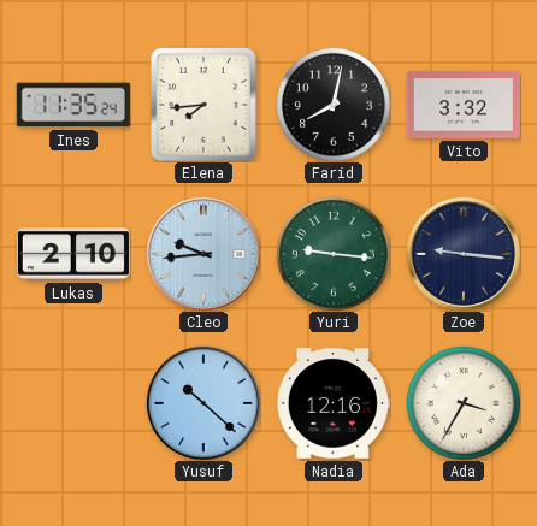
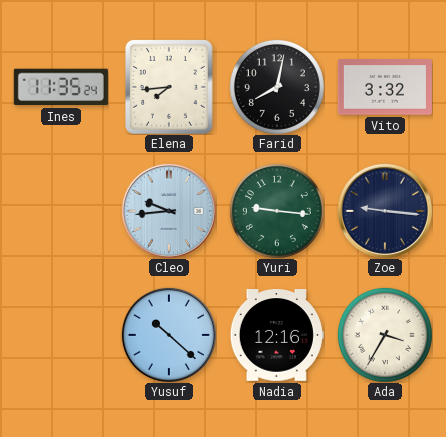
Lukas: 2:10 -> none
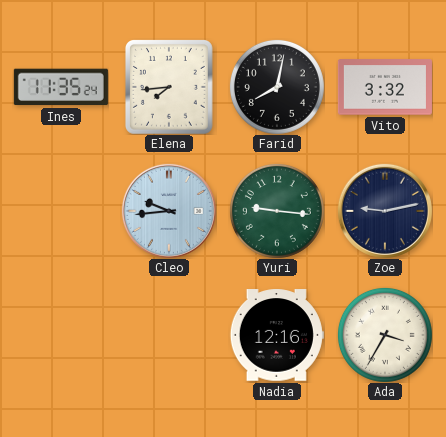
Zoe: 9:16 -> 9:13
Yusuf: 10:22 -> none
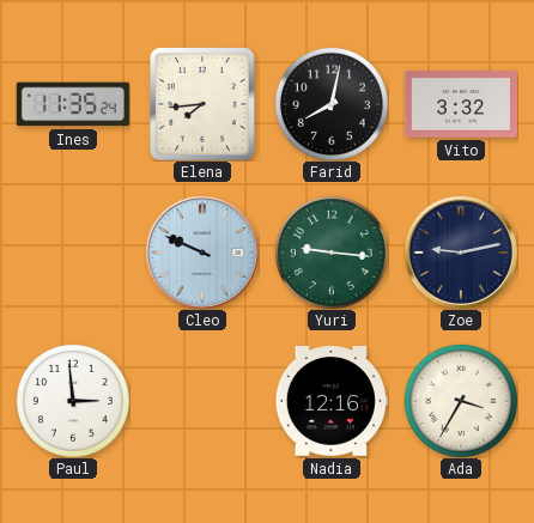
Cleo: 9:44 -> 9:49
Paul: none -> 2:59
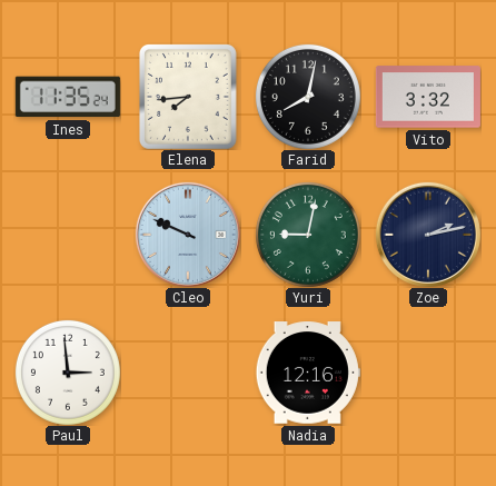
Yuri: 9:16 -> 9:02
Zoe: 9:13 -> 2:13
Ada: 3:35 -> none
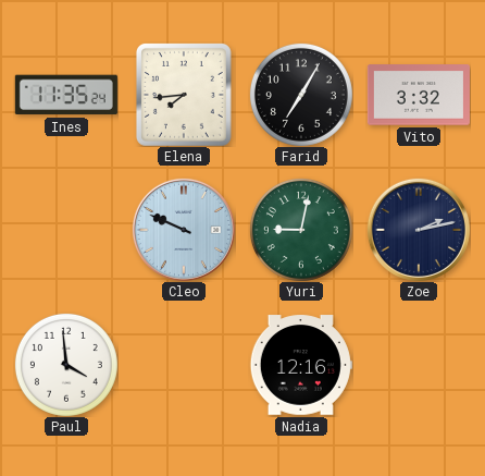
Farid: 8:02 -> 7:05
Paul: 2:59 -> 3:59
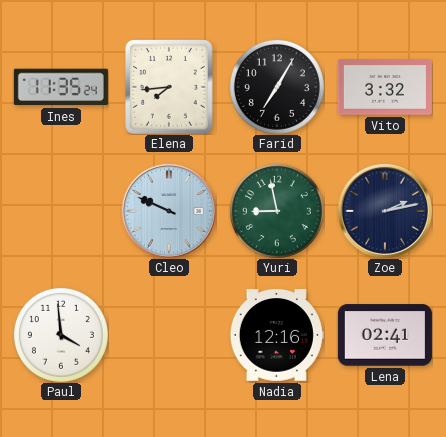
Yuri: 9:02 -> 8:58
Lena: none -> 02:41
